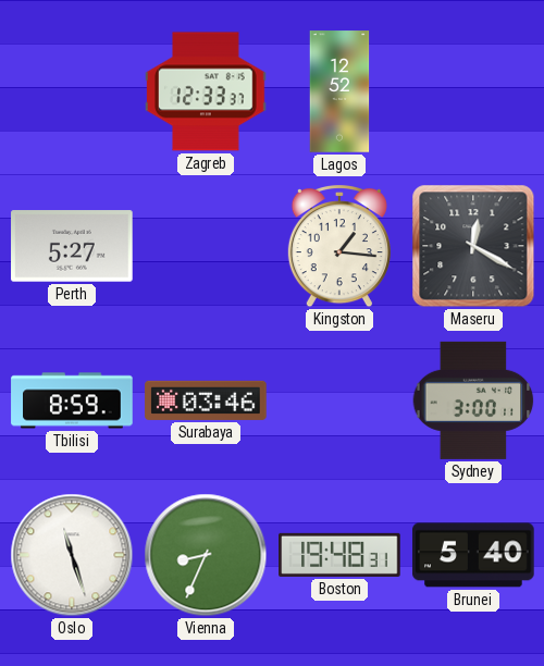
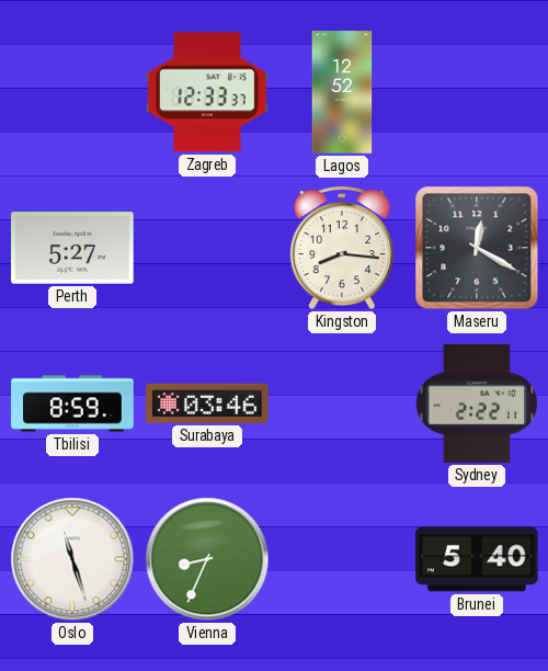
Kingston: 1:16 -> 8:16
Sydney: 3:00 -> 2:22
Boston: 19:48 -> none
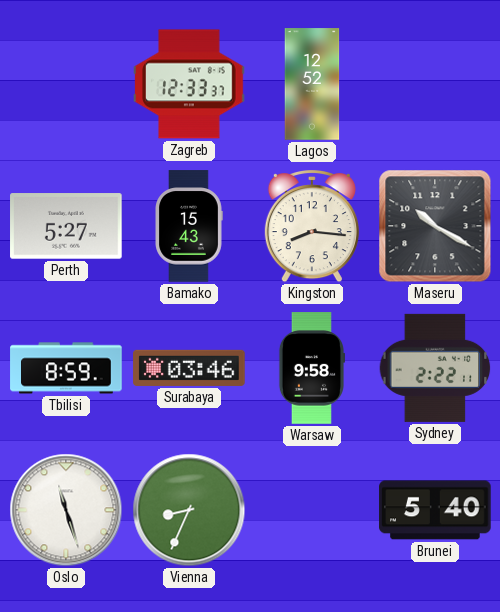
Bamako: none -> 15:43
Maseru: 12:20 -> 10:20
Warsaw: none -> 9:58
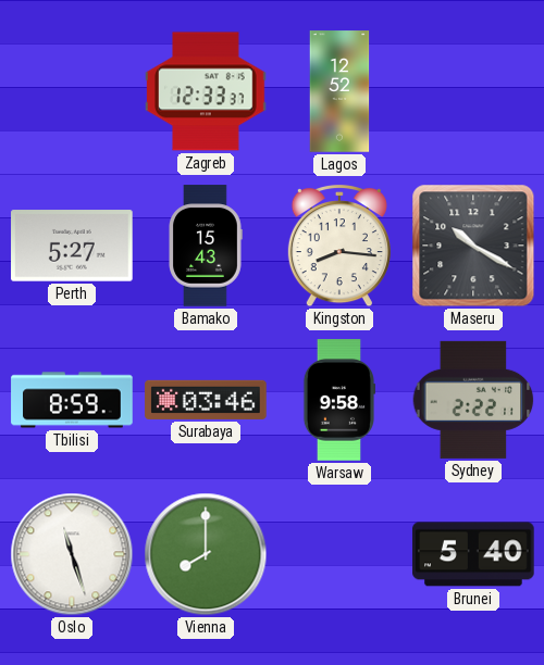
Vienna: 8:34 -> 8:00
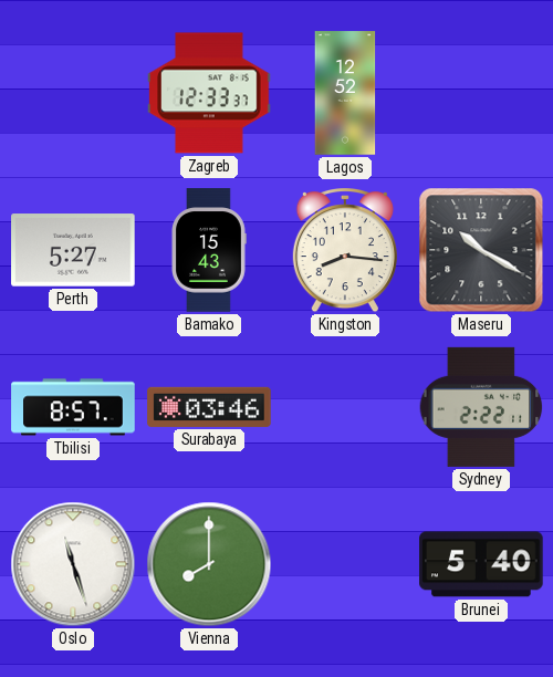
Tbilisi: 8:59 -> 8:57
Warsaw: 9:58 -> none
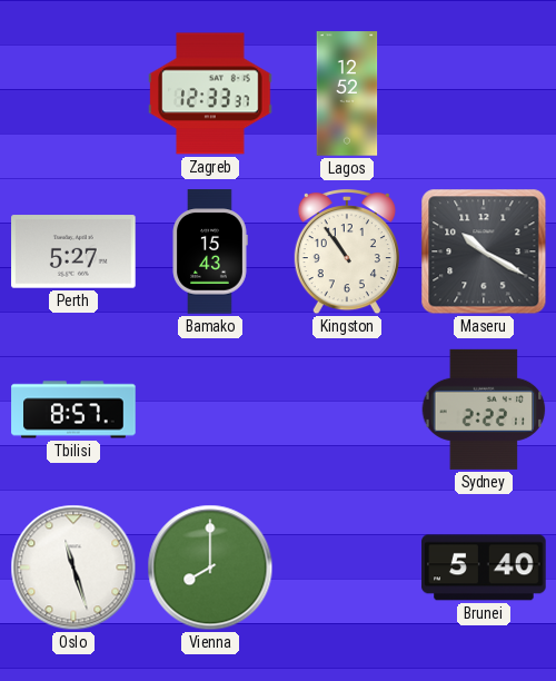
Kingston: 8:16 -> 10:54
Surabaya: 03:46 -> none
